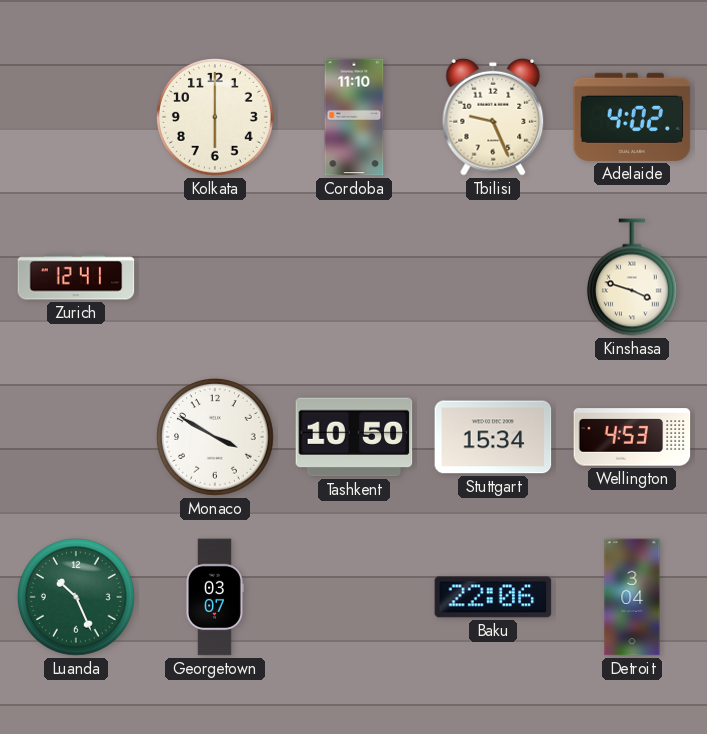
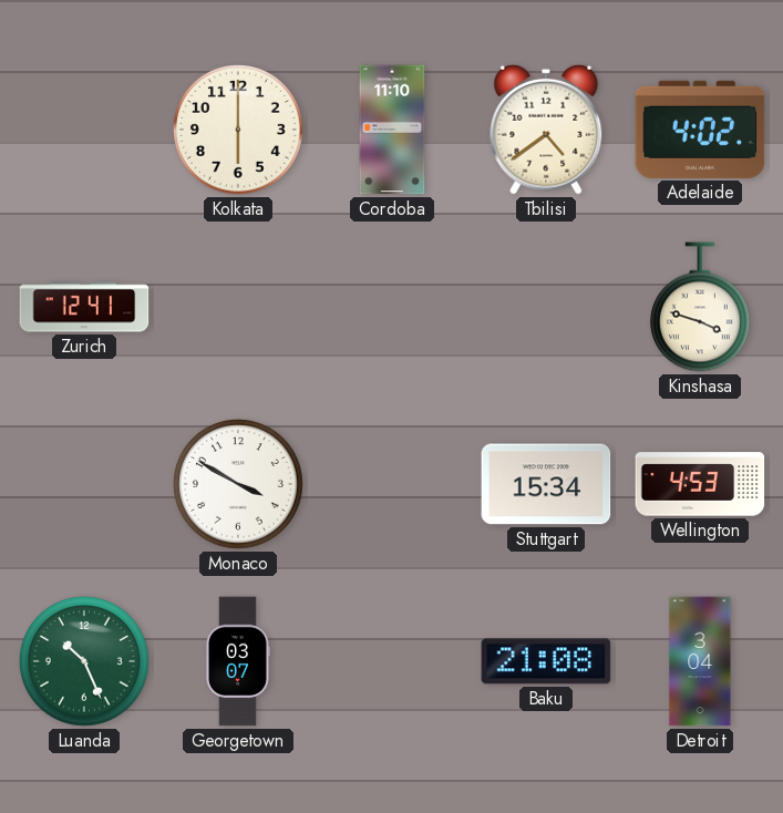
Tbilisi: 9:26 -> 4:39
Tashkent: 10:50 -> none
Baku: 22:06 -> 21:08
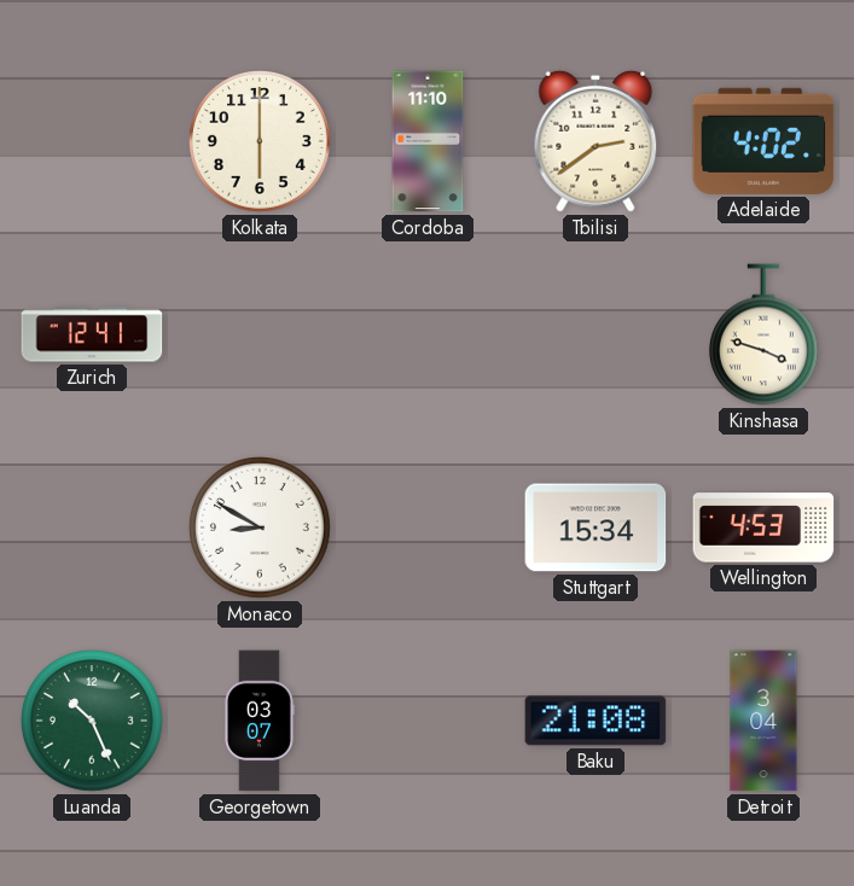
Tbilisi: 4:39 -> 2:39
Monaco: 3:50 -> 8:50
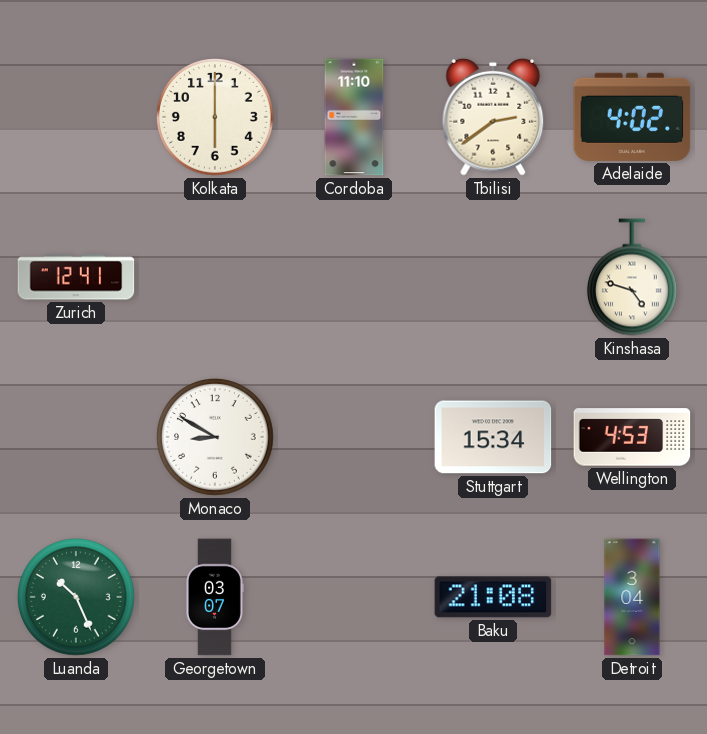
Kinshasa: 3:48 -> 4:48
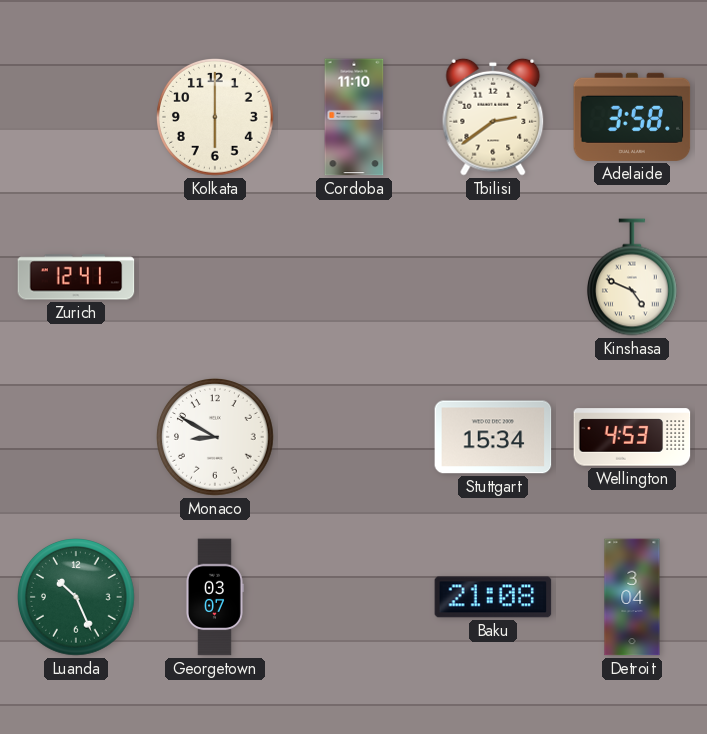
Adelaide: 4:02 -> 3:58
Kinshasa: 4:48 -> 4:49
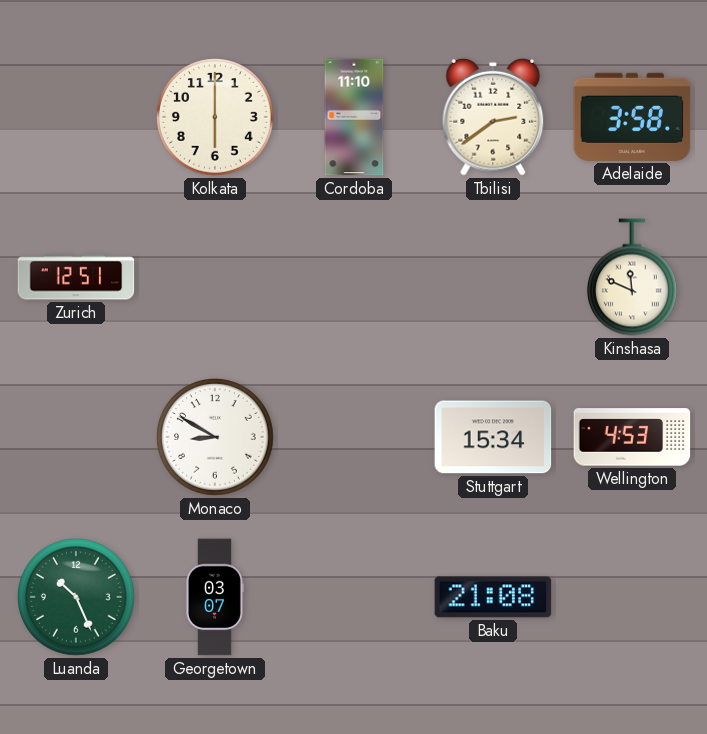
Zurich: 12:41 -> 12:51
Kinshasa: 4:49 -> 11:49
Detroit: 3:04 -> none
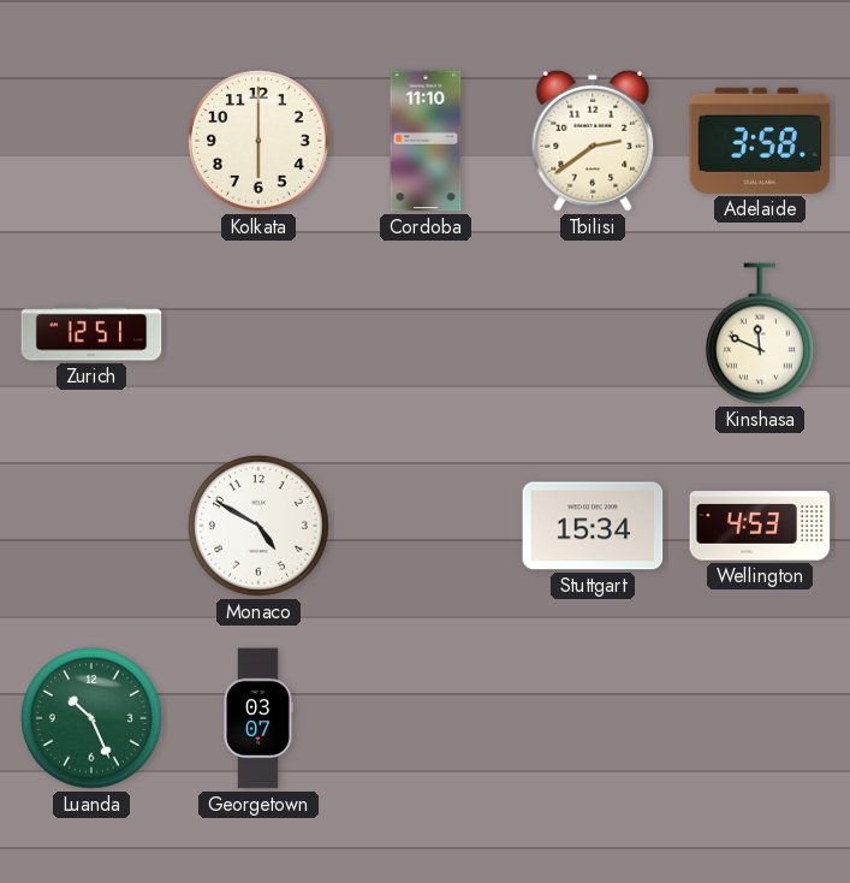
Monaco: 8:50 -> 4:50
Baku: 21:08 -> none
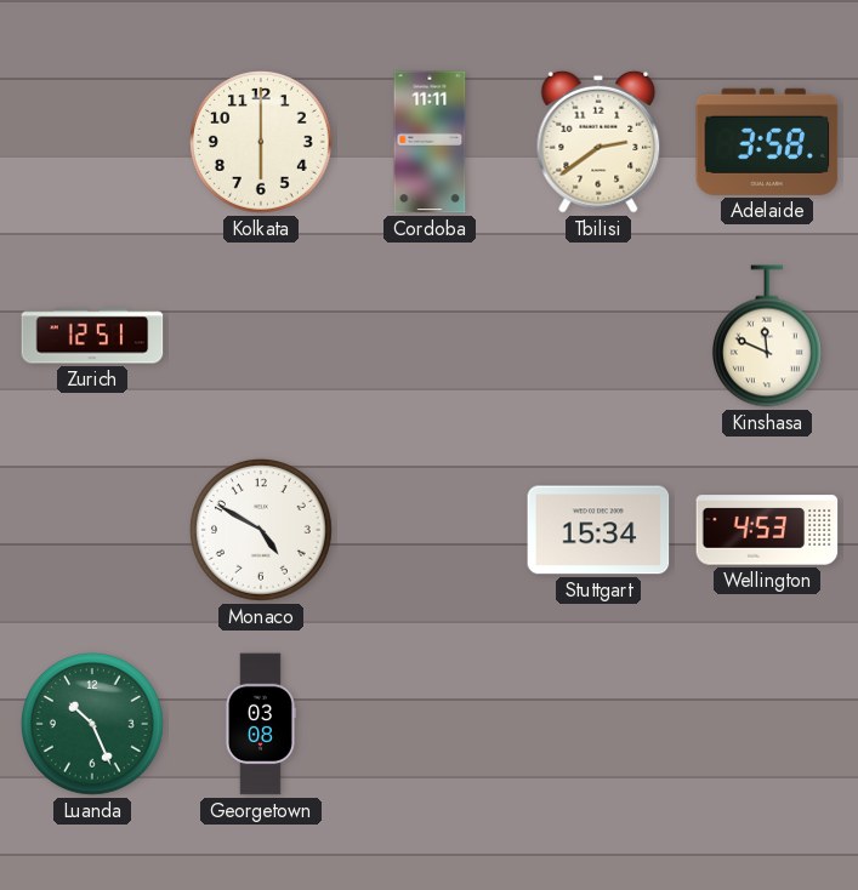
Cordoba: 11:10 -> 11:11
Georgetown: 03:07 -> 03:08
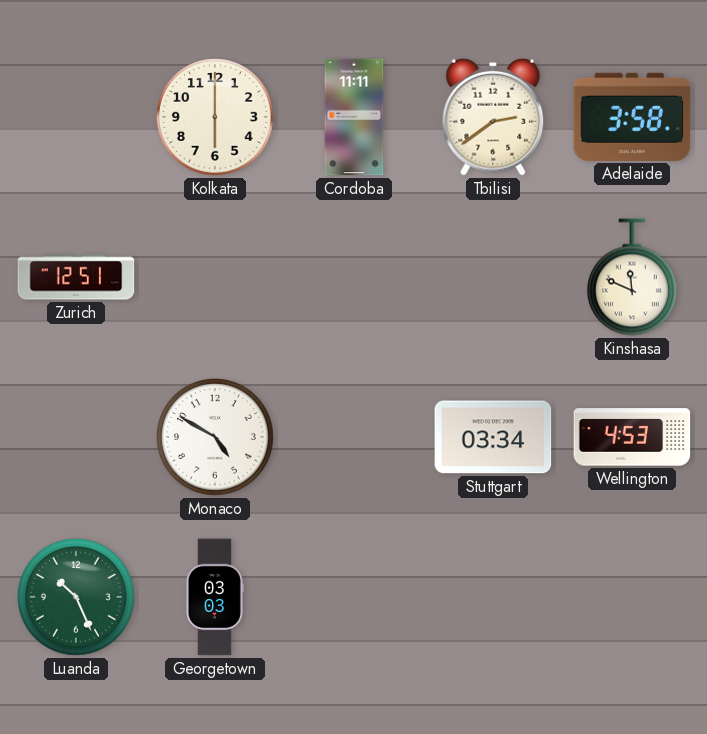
Stuttgart: 15:34 -> 03:34
Georgetown: 03:08 -> 03:03
